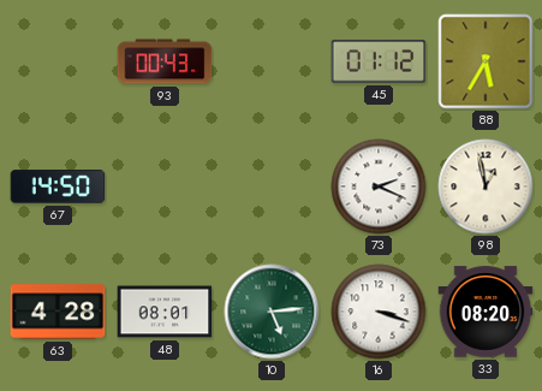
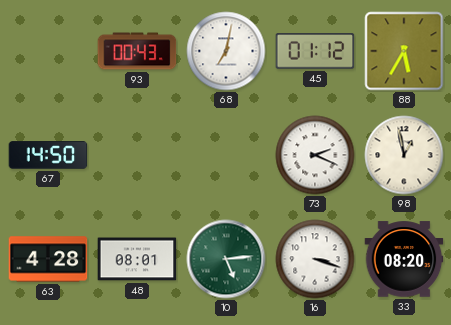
68: none -> 7:02
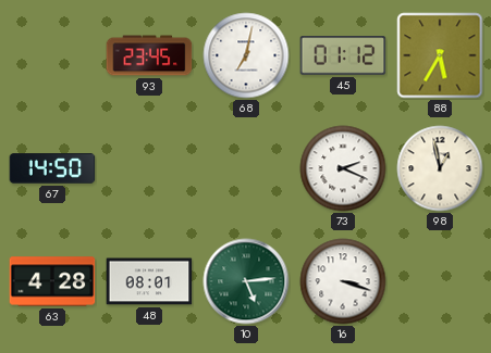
93: 00:43 -> 23:45
33: 08:20 -> none
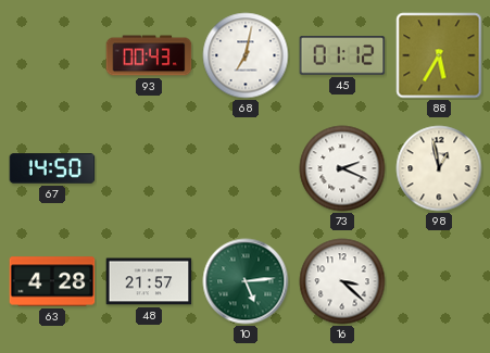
93: 23:45 -> 00:43
48: 08:01 -> 21:57
16: 3:18 -> 3:22
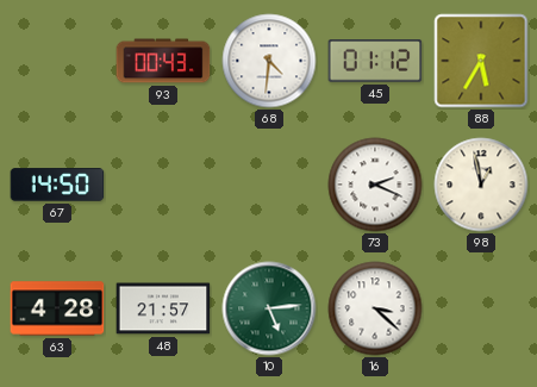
68: 7:02 -> 4:31
